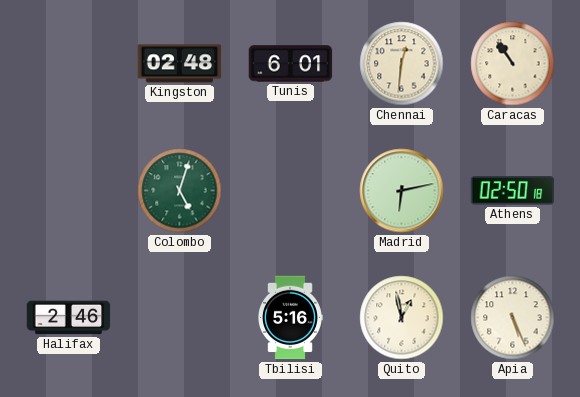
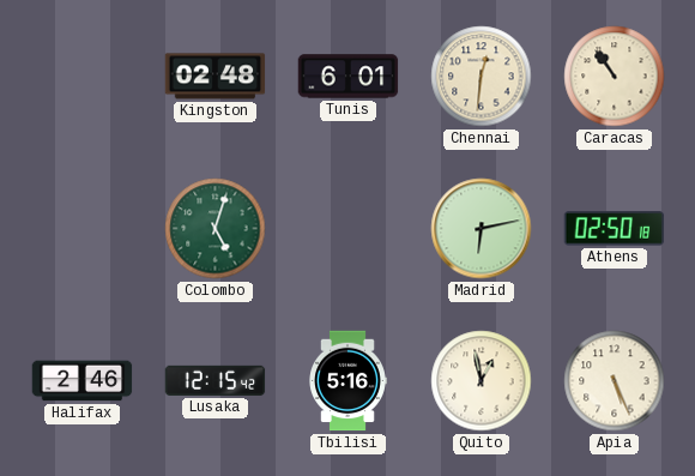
Lusaka: none -> 12:15
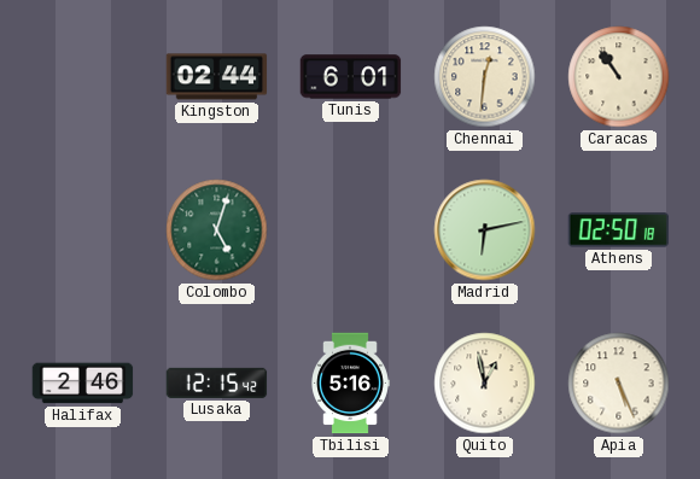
Kingston: 02:48 -> 02:44
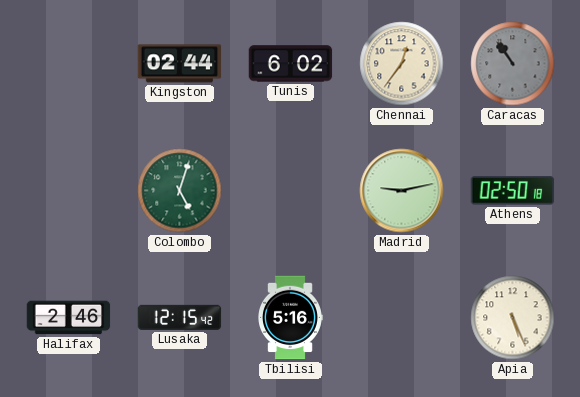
Tunis: 6:01 -> 6:02
Chennai: 12:31 -> 12:36
Caracas dial: cream -> grey
Madrid: 6:13 -> 9:13
Quito: 12:58 -> none
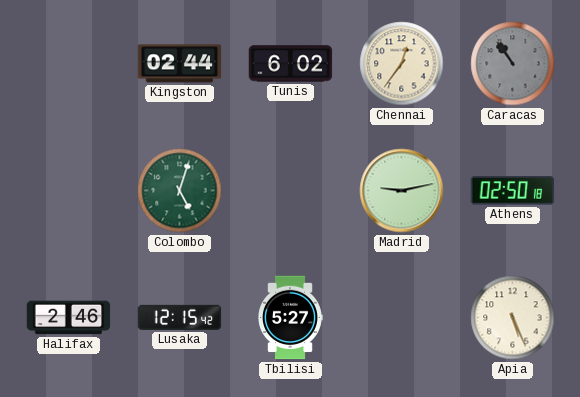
Tbilisi: 5:16 -> 5:27
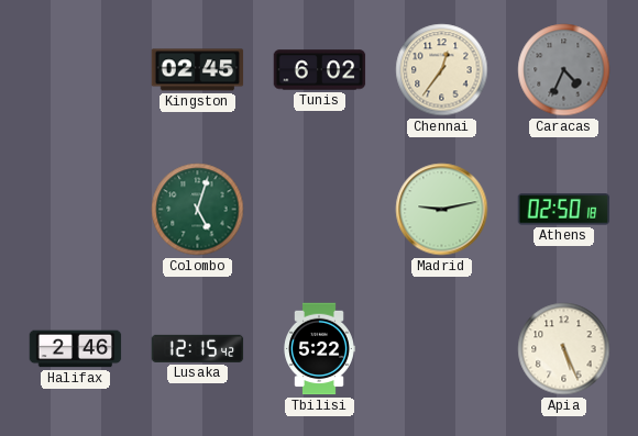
Kingston: 02:44 -> 02:45
Caracas: 10:54 -> 4:34
Tbilisi: 5:27 -> 5:22
